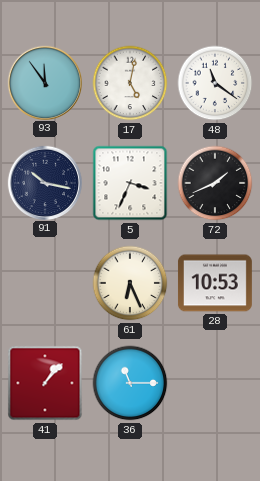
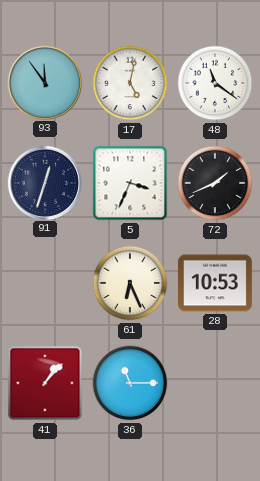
91: 10:17 -> 12:33
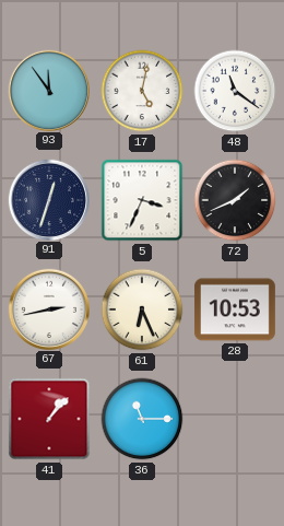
67: none -> 2:43
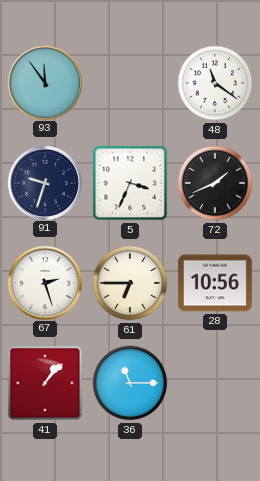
17: 5:02 -> none
91: 12:33 -> 9:33
67: 2:43 -> 2:27
61: 6:26 -> 6:45
28: 10:53 -> 10:56
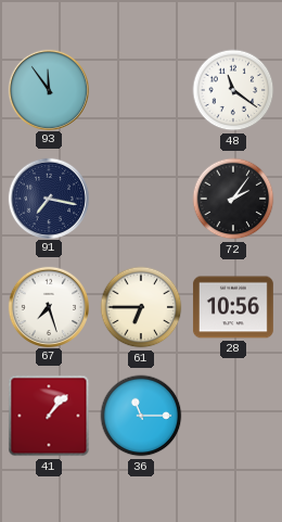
91: 9:33 -> 7:17
5: 3:34 -> none
72: 1:41 -> 2:06
67: 2:27 -> 7:27
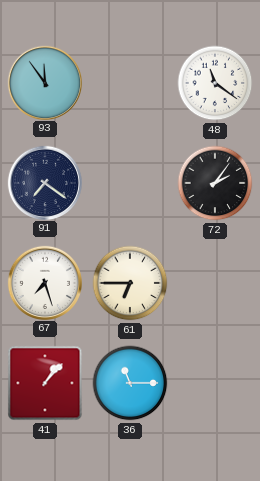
91: 7:17 -> 7:21
28: 10:56 -> none
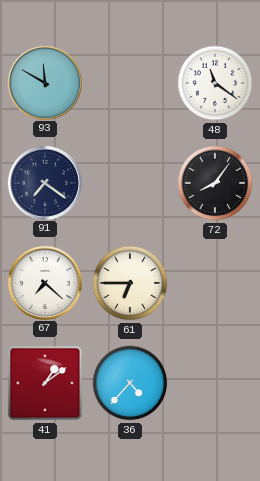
93: 11:54 -> 11:50
72: 2:06 -> 8:06
67: 7:27 -> 7:22
41: 1:07 -> 1:09
36: 11:15 -> 4:37
